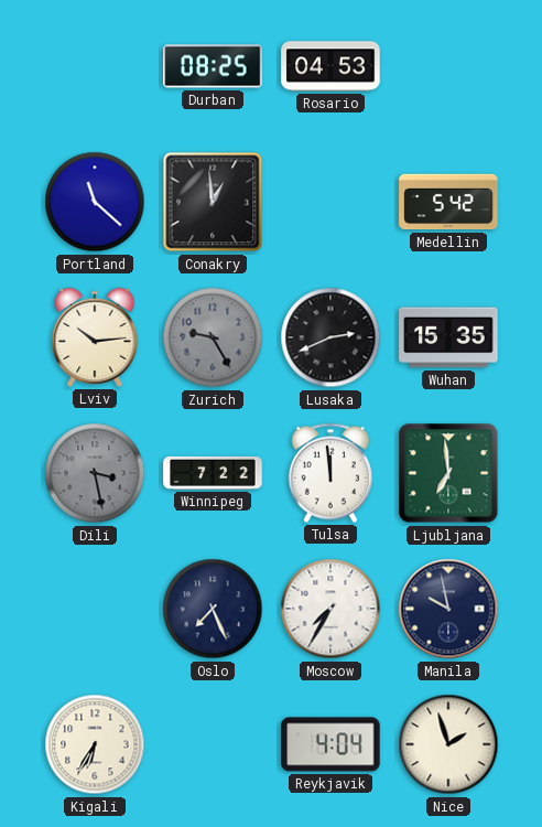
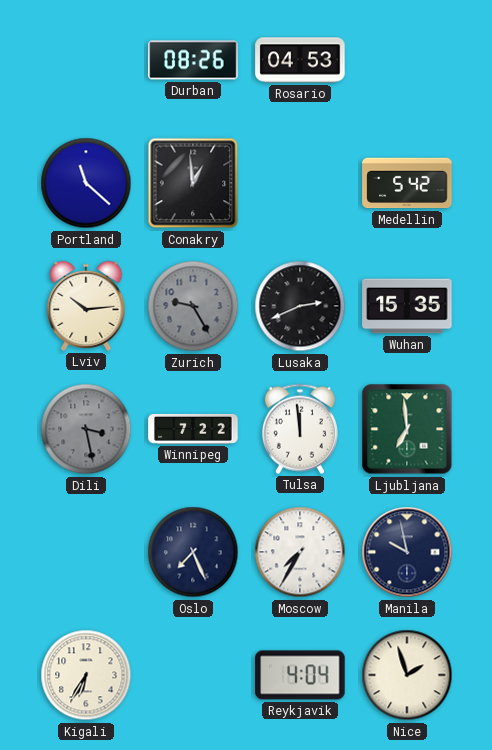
Durban: 08:25 -> 08:26
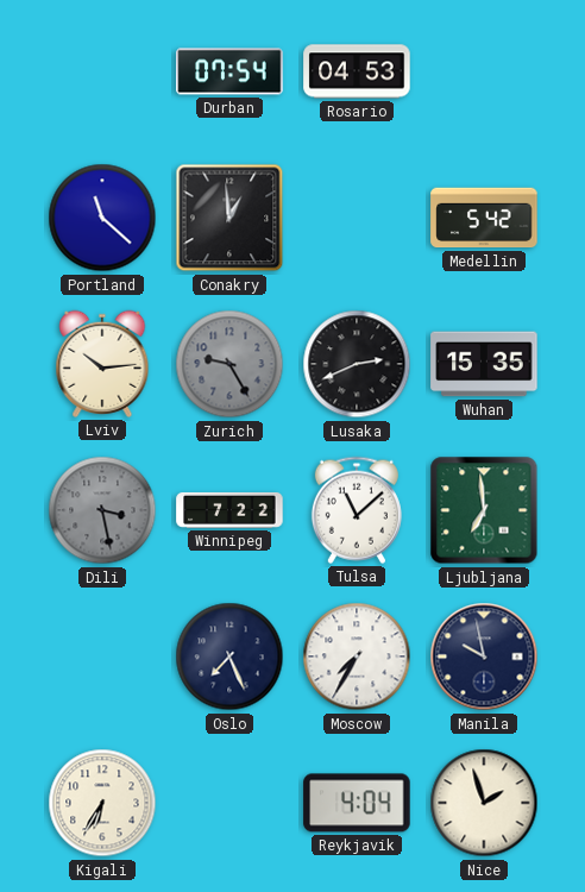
Durban: 08:26 -> 07:54
Tulsa: 11:59 -> 11:08
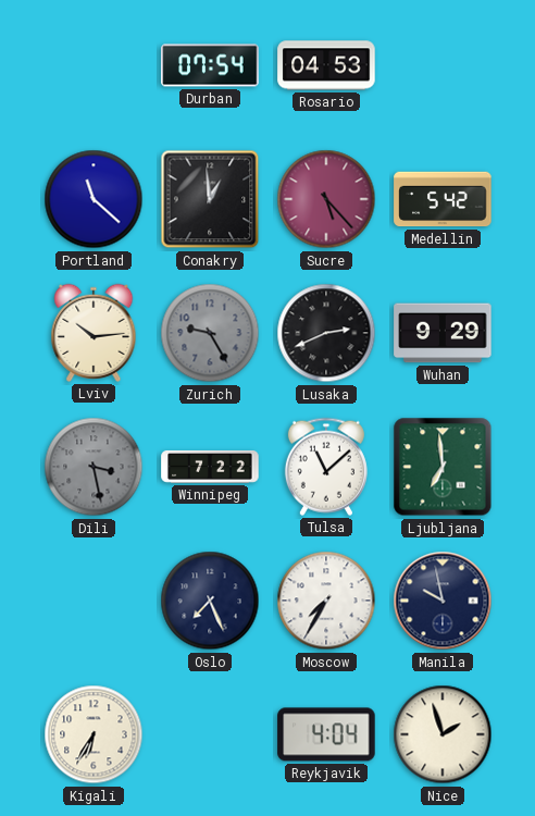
Sucre: none -> 5:23
Wuhan: 15:35 -> 9:29
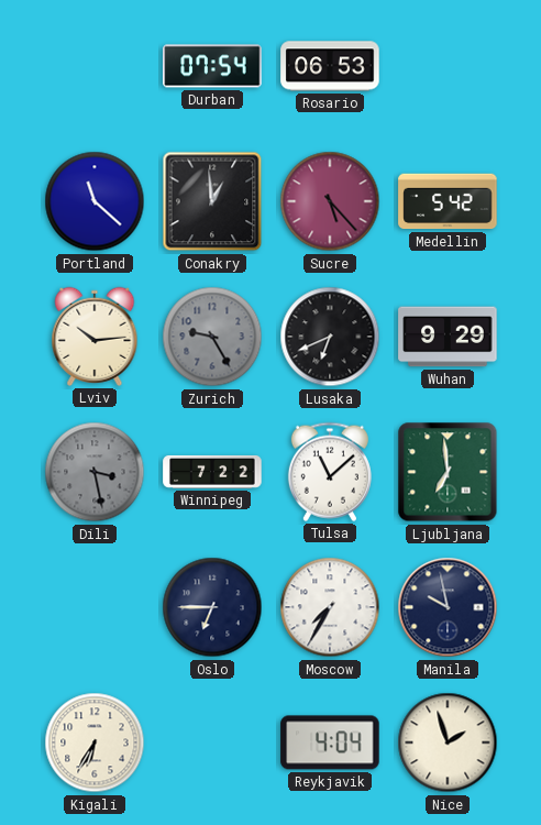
Rosario: 04:53 -> 06:53
Lusaka: 2:41 -> 6:41
Oslo: 7:26 -> 6:45
